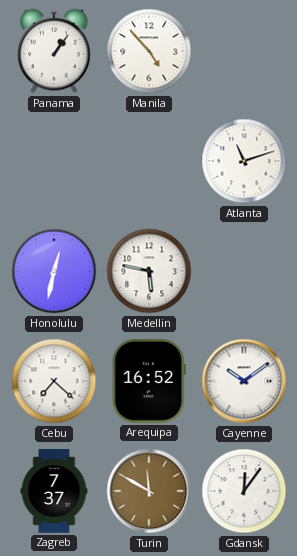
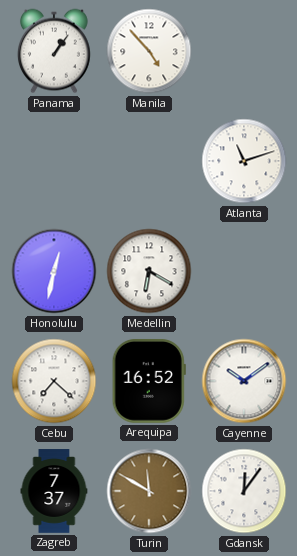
Medellin: 5:47 -> 6:20
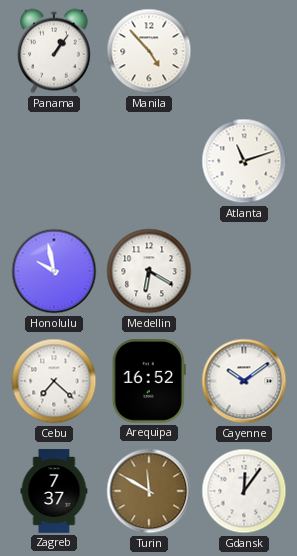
Honolulu: 12:32 -> 9:58
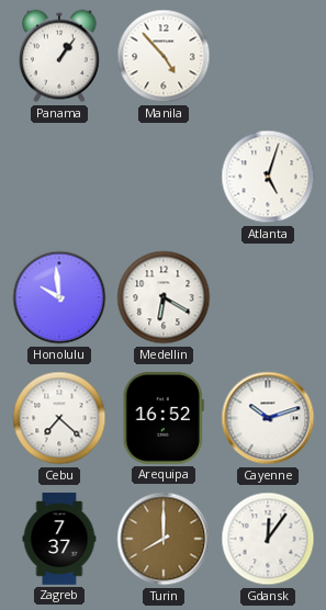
Atlanta: 11:12 -> 5:03
Honolulu: 9:58 -> 9:59
Cayenne: 10:09 -> 10:12
Turin: 11:50 -> 8:00
